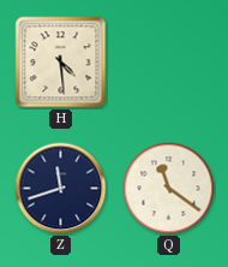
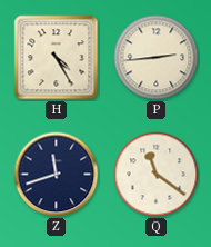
H: 4:29 -> 4:25
P: none -> 2:44
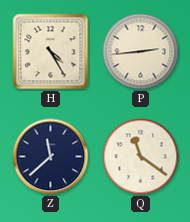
Z: 11:42 -> 11:38
